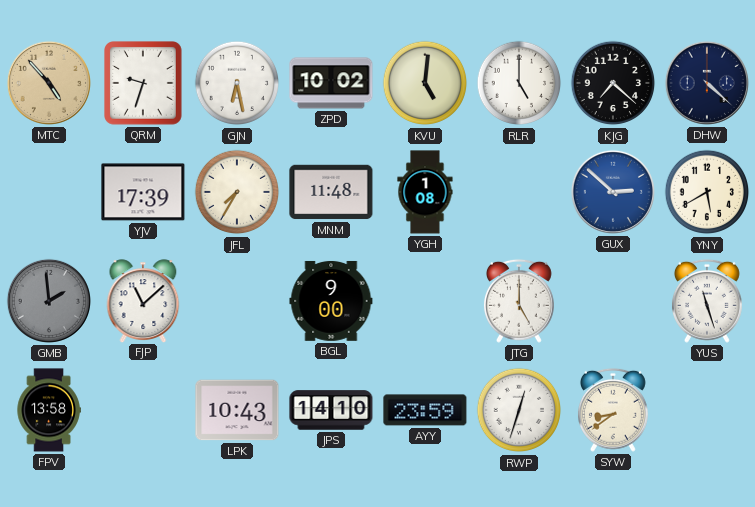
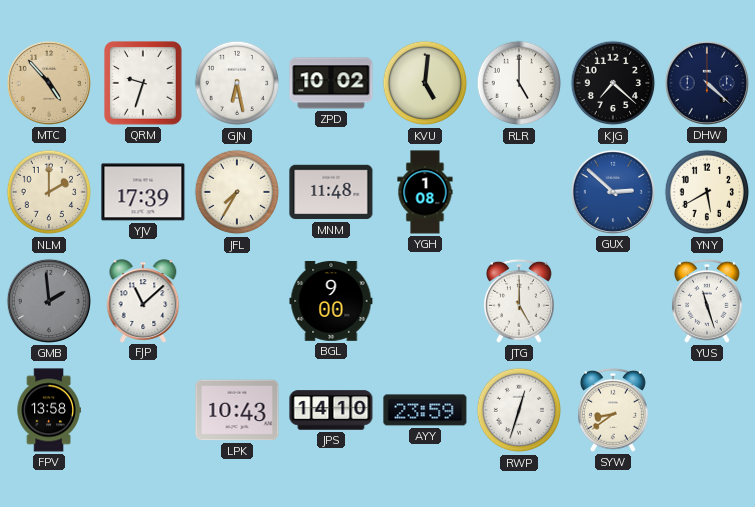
NLM: none -> 2:00
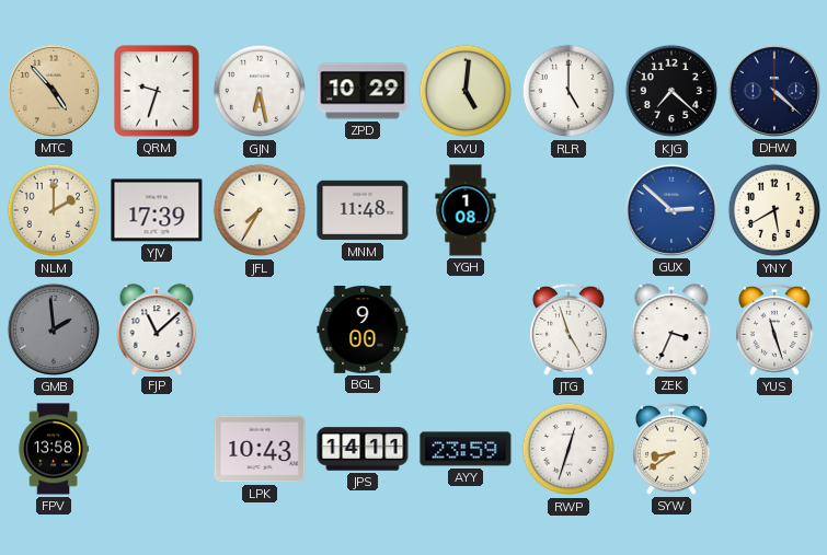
ZPD: 10:02 -> 10:29
JTG: 5:00 -> 4:57
ZEK: none -> 3:34
JPS: 14:10 -> 14:11
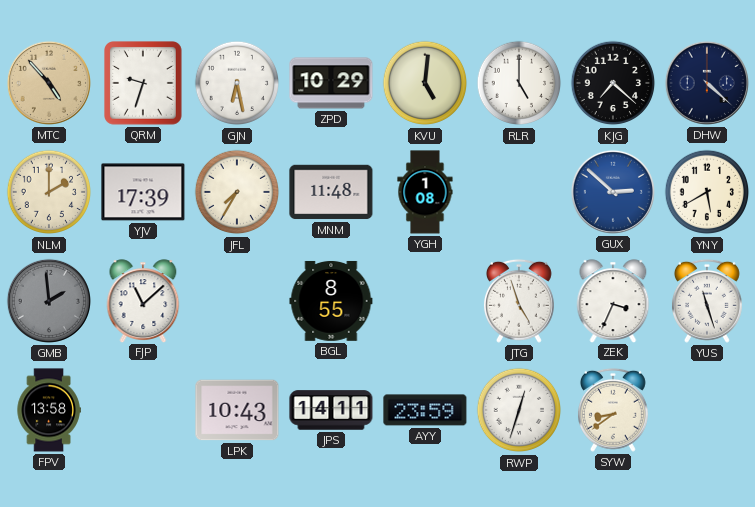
BGL: 9:00 -> 8:55
